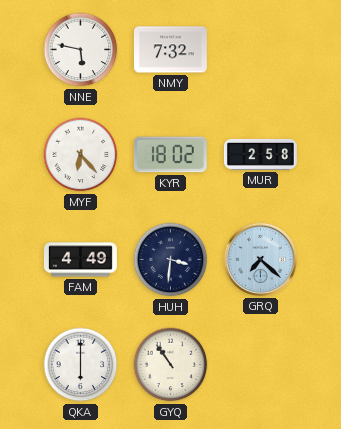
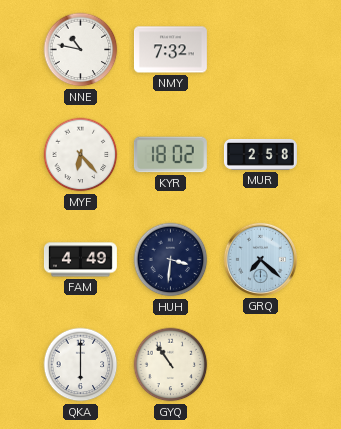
NNE: 5:47 -> 10:47
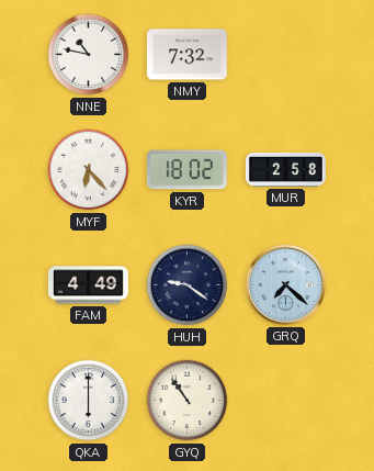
HUH: 3:31 -> 9:21
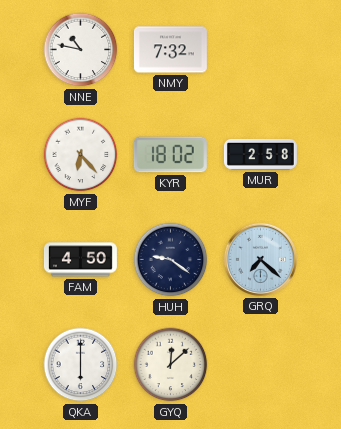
FAM: 4:49 -> 4:50
GYQ: 10:54 -> 12:08
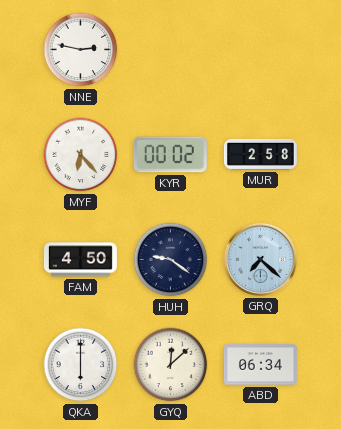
NNE: 10:47 -> 2:47
NMY: 7:32 -> none
KYR: 18:02 -> 00:02
ABD: none -> 06:34
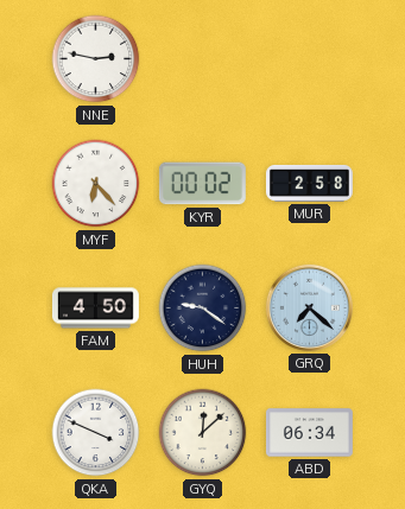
QKA: 6:00 -> 3:49
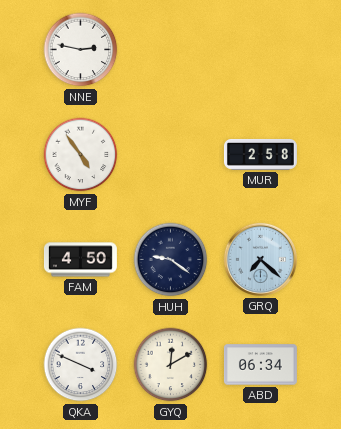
MYF: 6:23 -> 4:54
KYR: 00:02 -> none
GYQ: 12:08 -> 12:10
